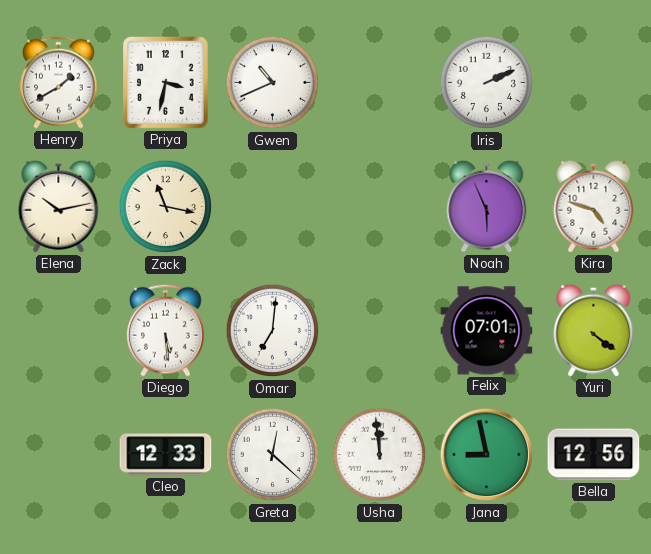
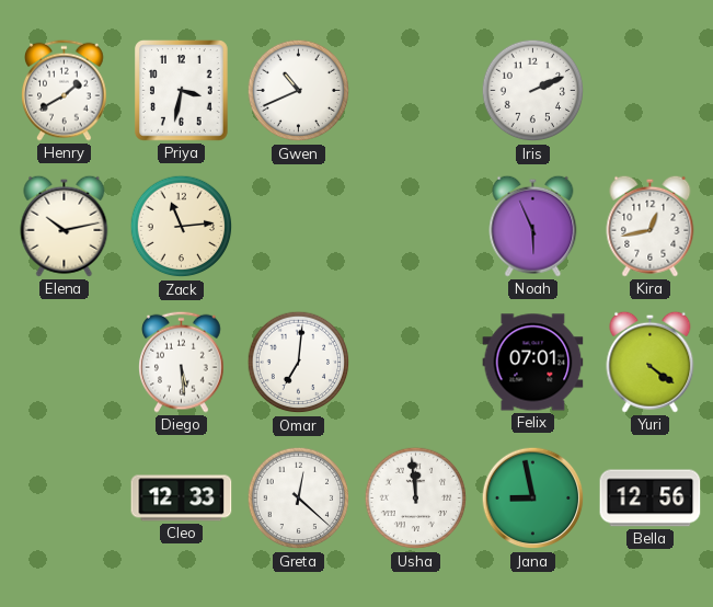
Zack: 11:17 -> 11:14
Kira: 4:48 -> 12:43
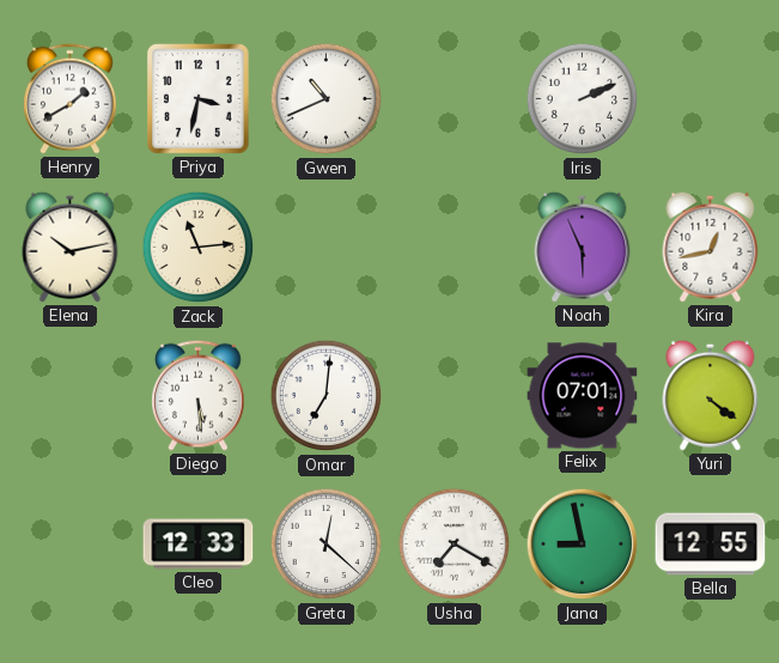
Usha: 11:59 -> 7:20
Bella: 12:56 -> 12:55
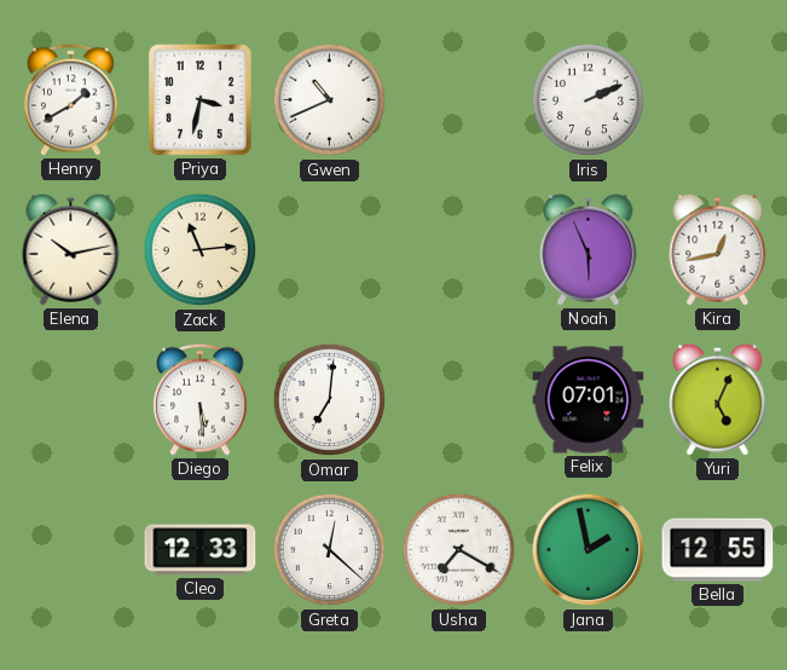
Yuri: 4:21 -> 5:04
Jana: 8:58 -> 1:58
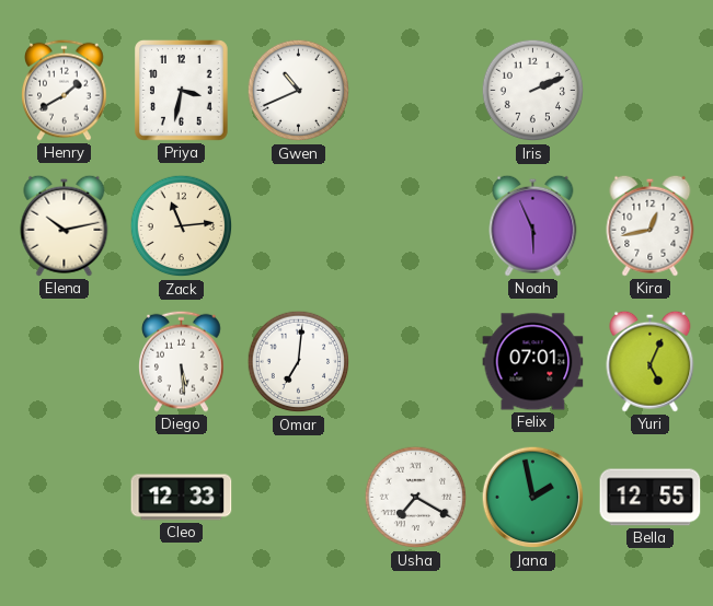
Greta: 12:22 -> none
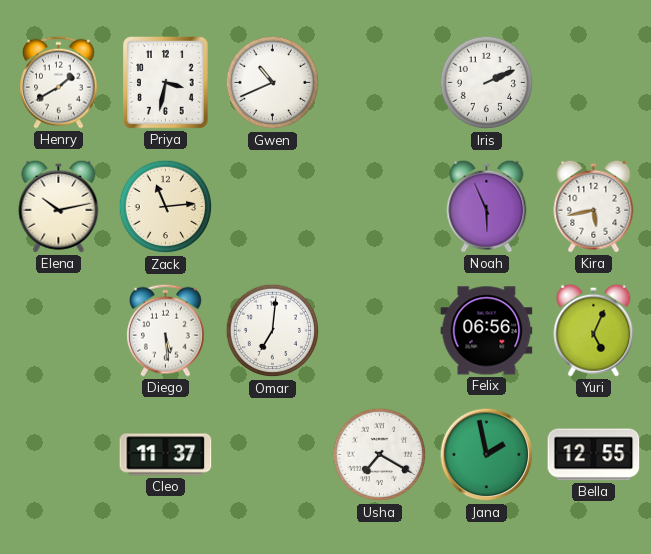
Kira: 12:43 -> 5:43
Felix: 07:01 -> 06:56
Cleo: 12:33 -> 11:37
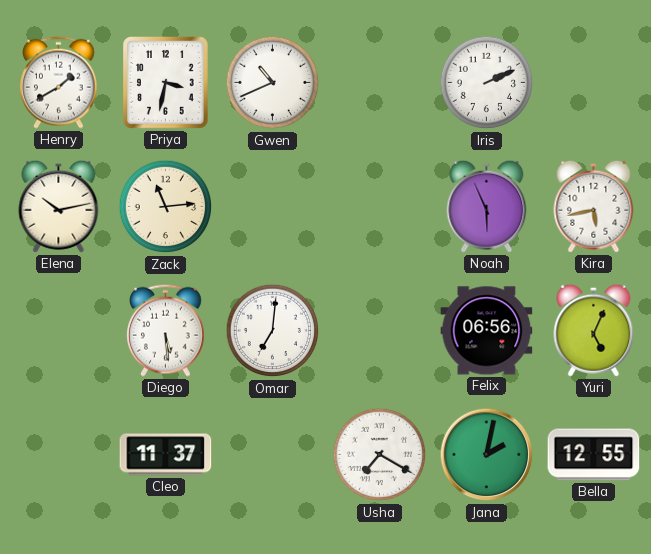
Jana: 1:58 -> 2:02
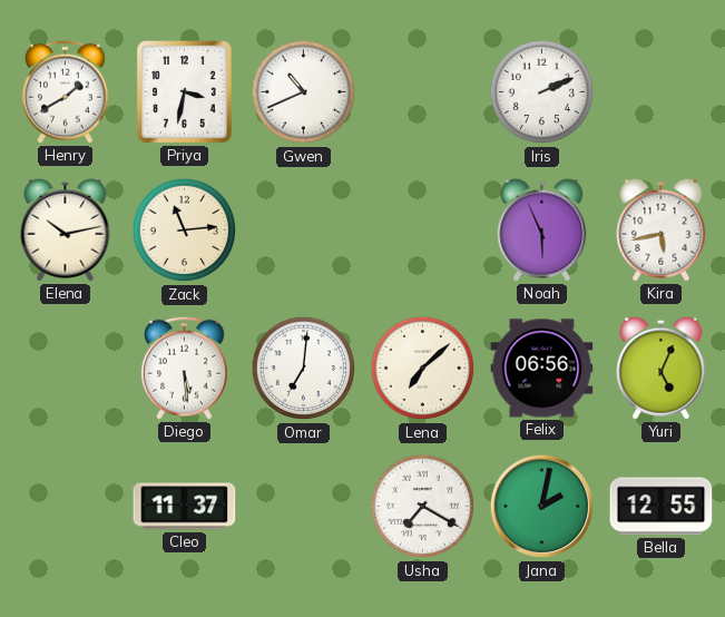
Lena: none -> 7:08
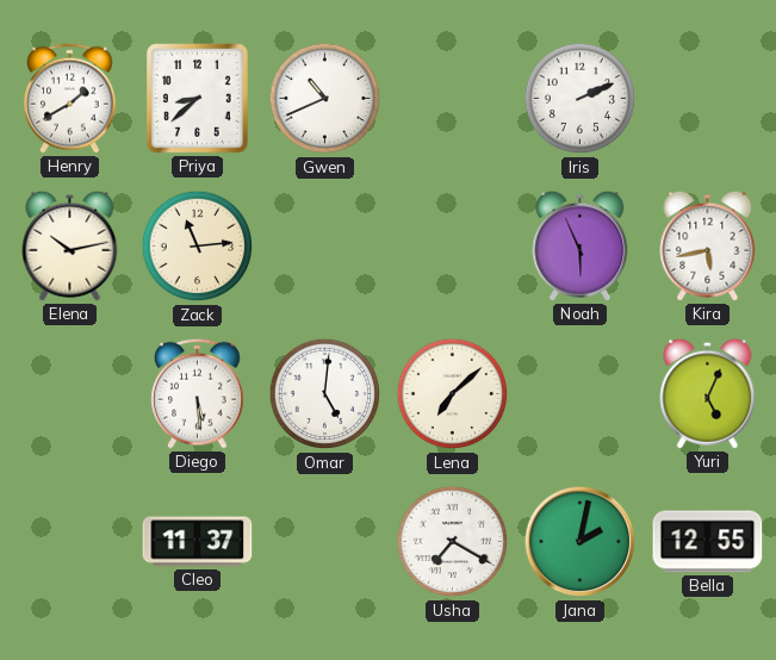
Priya: 3:32 -> 8:38
Omar: 7:01 -> 5:01
Felix: 06:56 -> none
